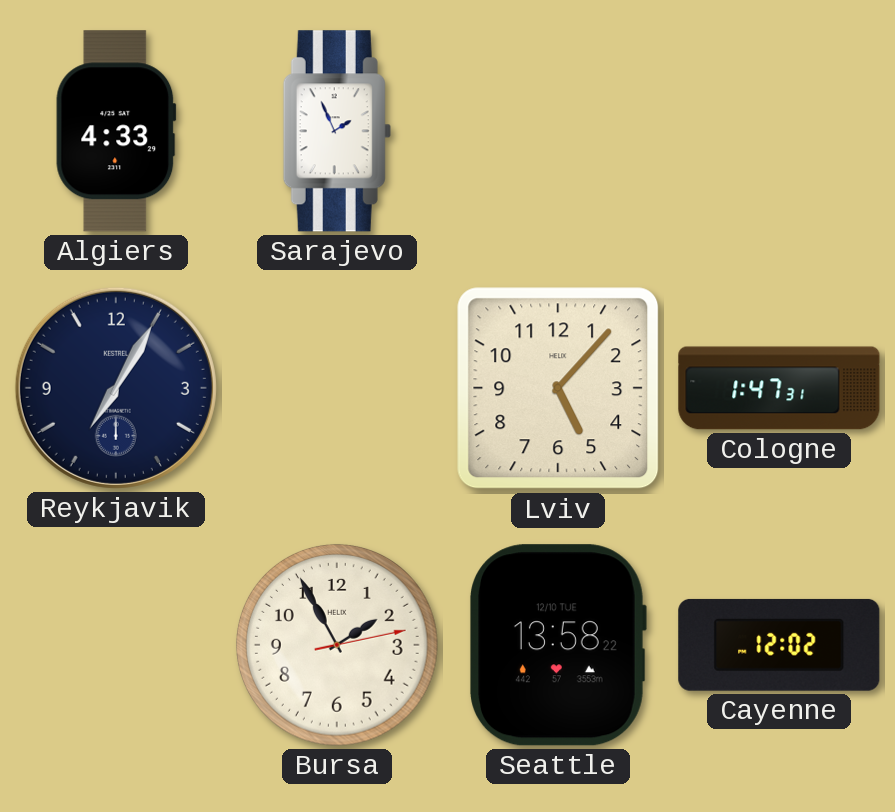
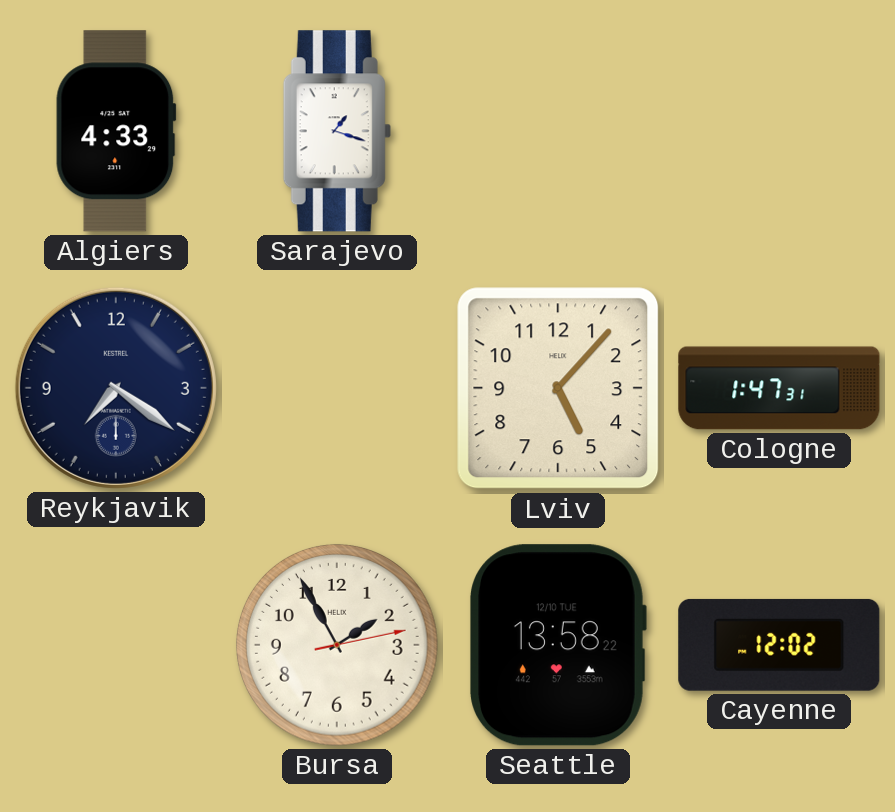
Sarajevo: 1:56 -> 1:18
Reykjavik: 7:05 -> 7:21
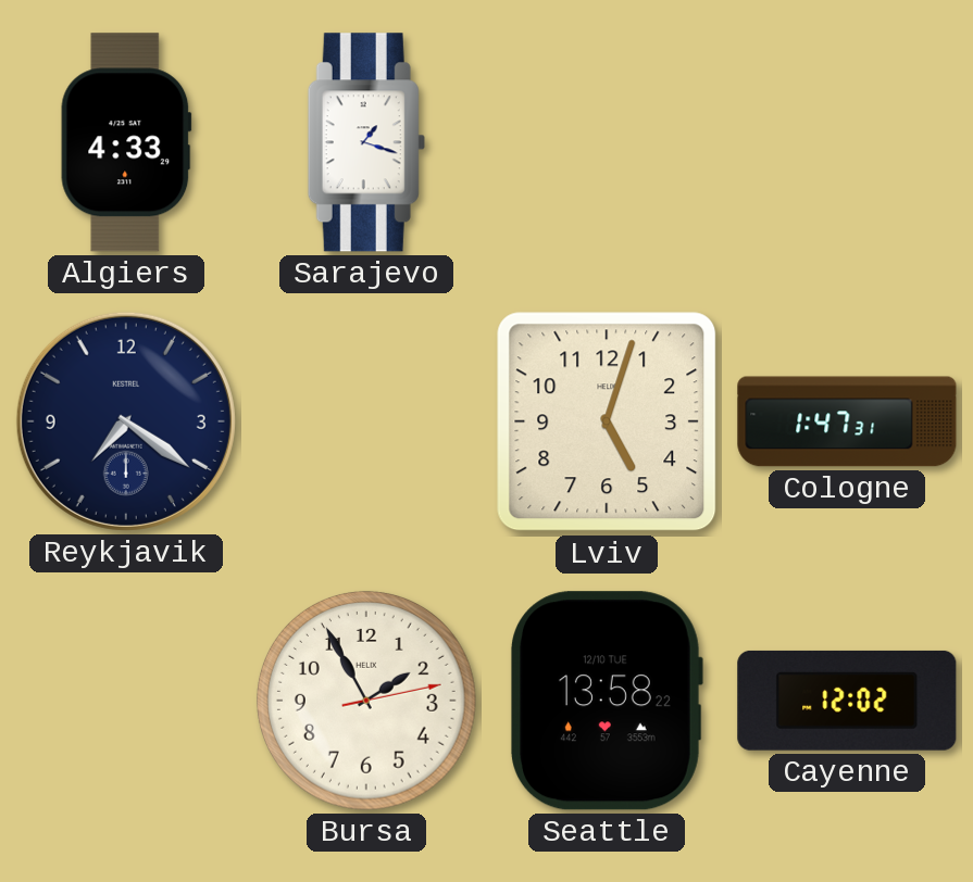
Lviv: 5:07 -> 5:03
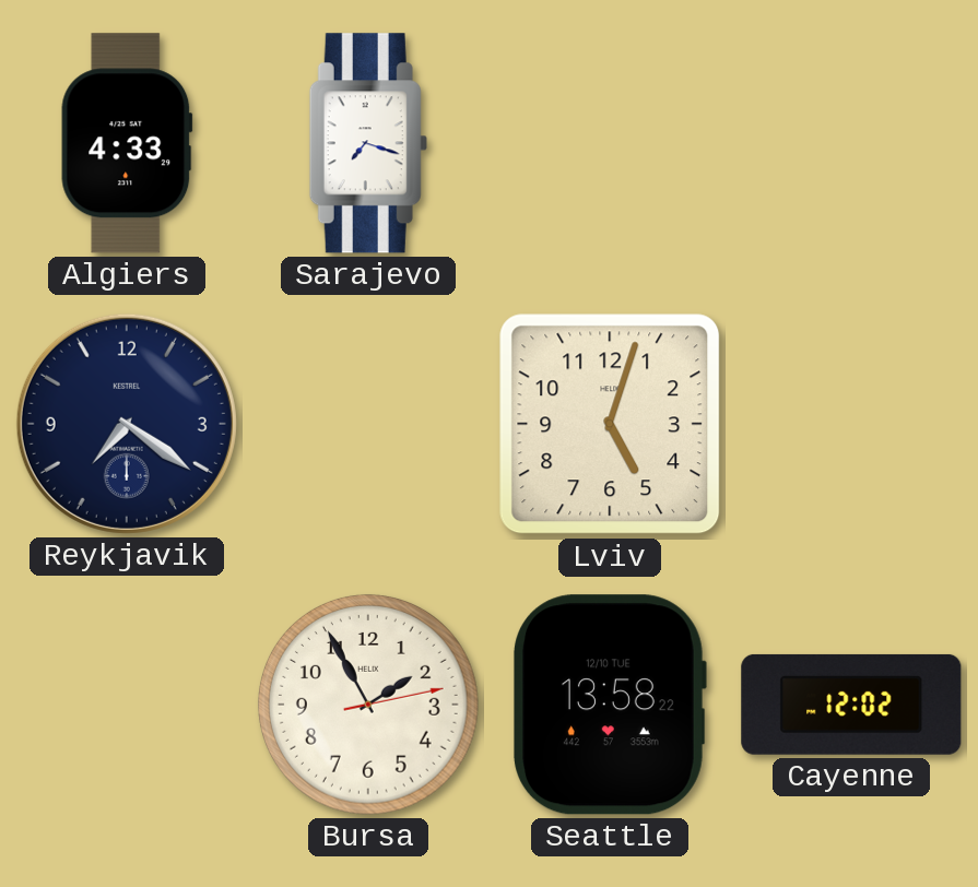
Sarajevo: 1:18 -> 7:18
Cologne: 1:47 -> none
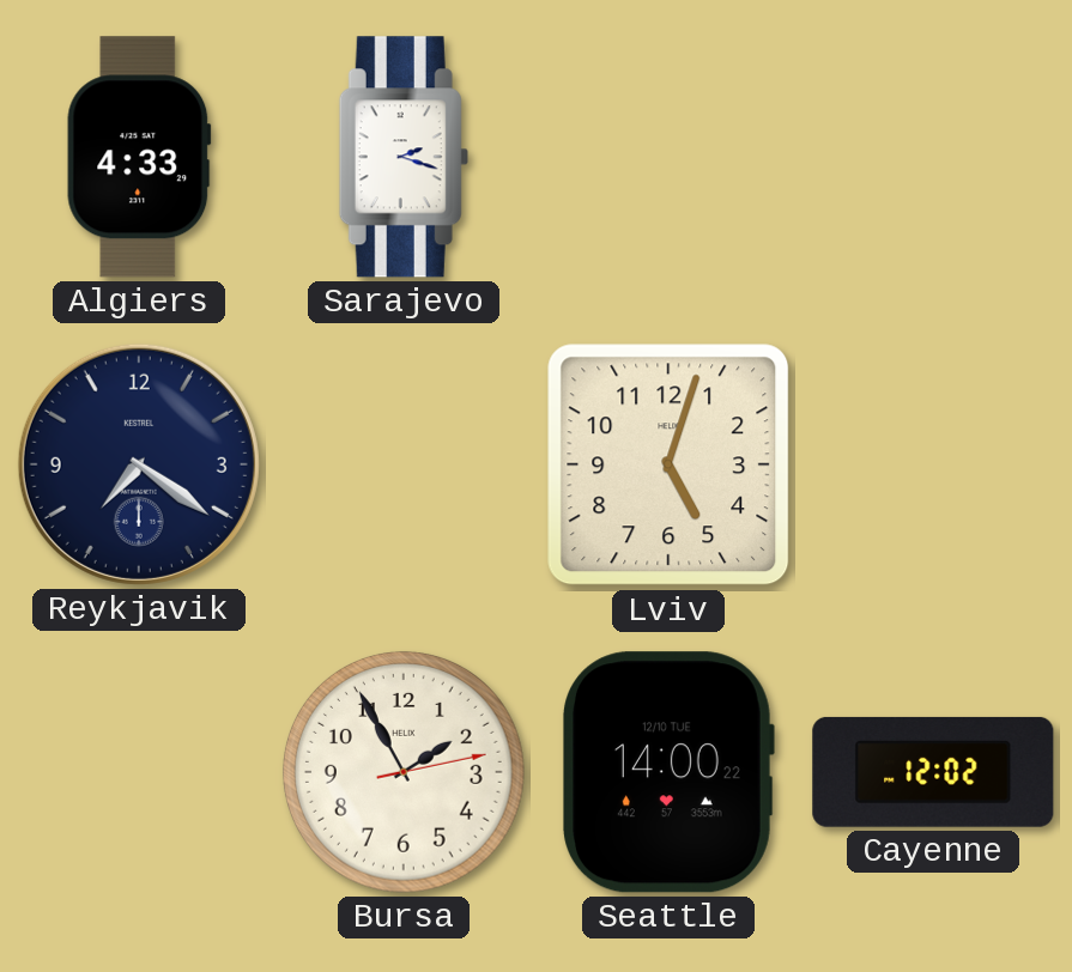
Sarajevo: 7:18 -> 2:18
Seattle: 13:58 -> 14:00
